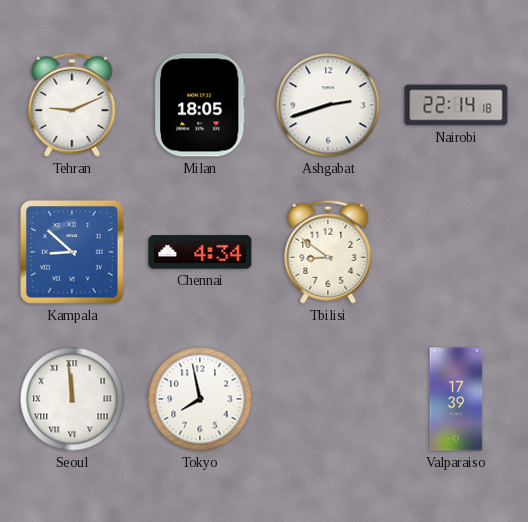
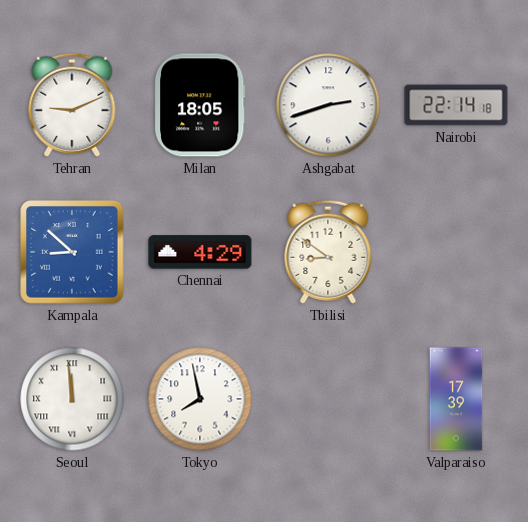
Chennai: 4:34 -> 4:29
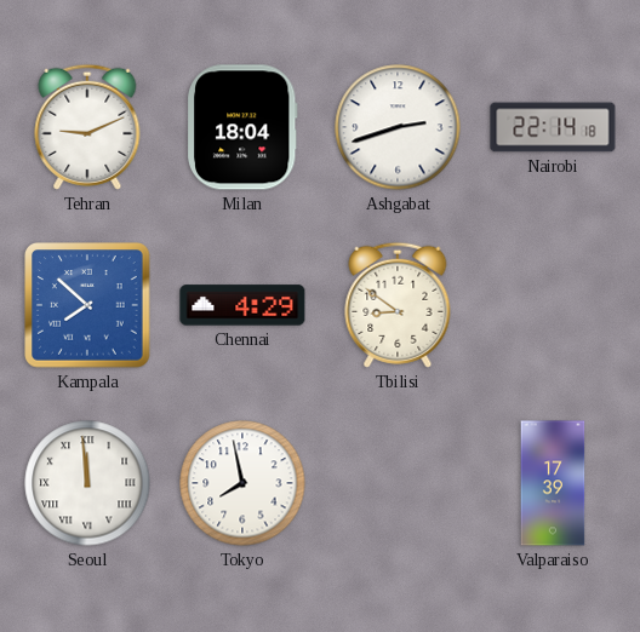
Milan: 18:05 -> 18:04
Kampala: 8:52 -> 7:52
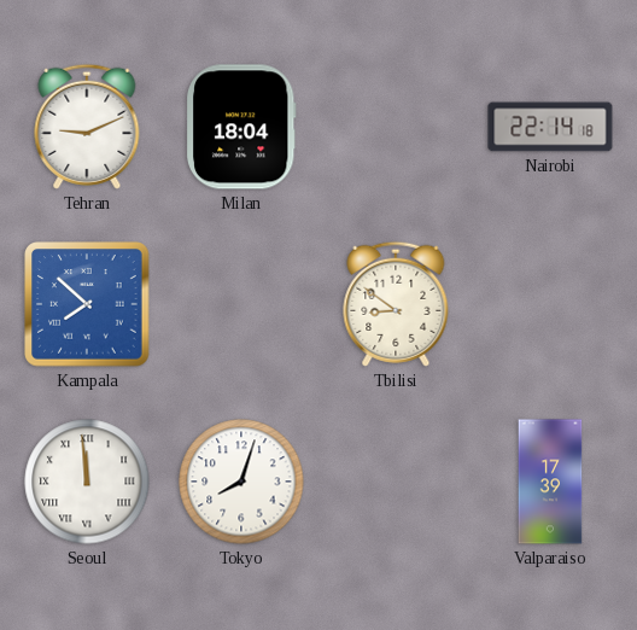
Ashgabat: 2:42 -> none
Chennai: 4:29 -> none
Tokyo: 7:58 -> 8:03
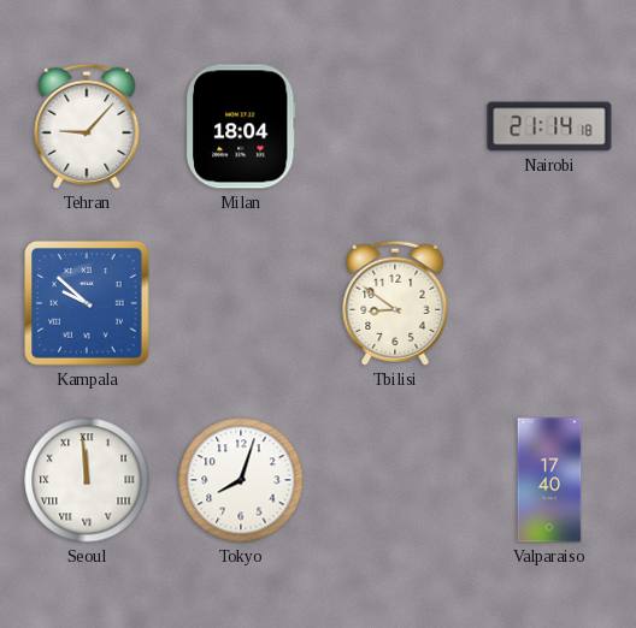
Tehran: 9:11 -> 9:07
Nairobi: 22:14 -> 21:14
Kampala: 7:52 -> 9:52
Valparaiso: 17:39 -> 17:40
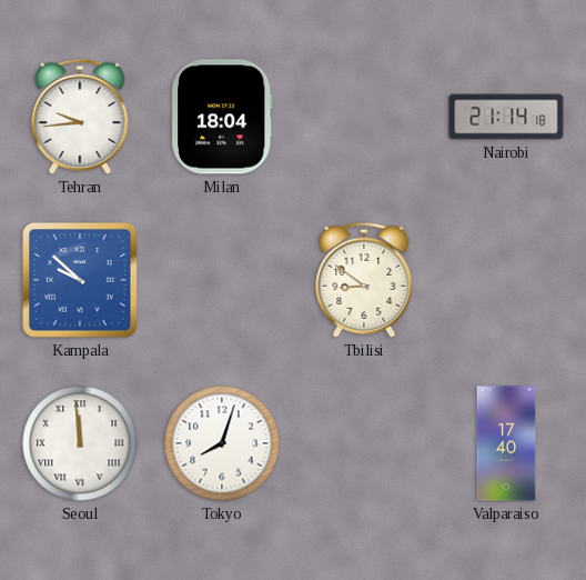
Tehran: 9:07 -> 9:44
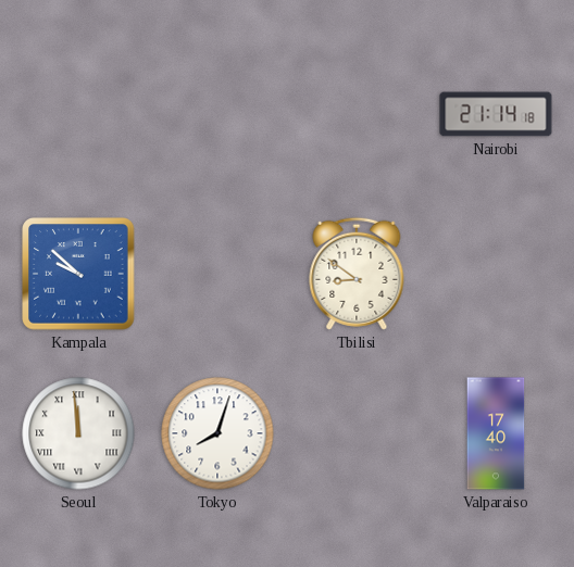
Tehran: 9:44 -> none
Milan: 18:04 -> none
